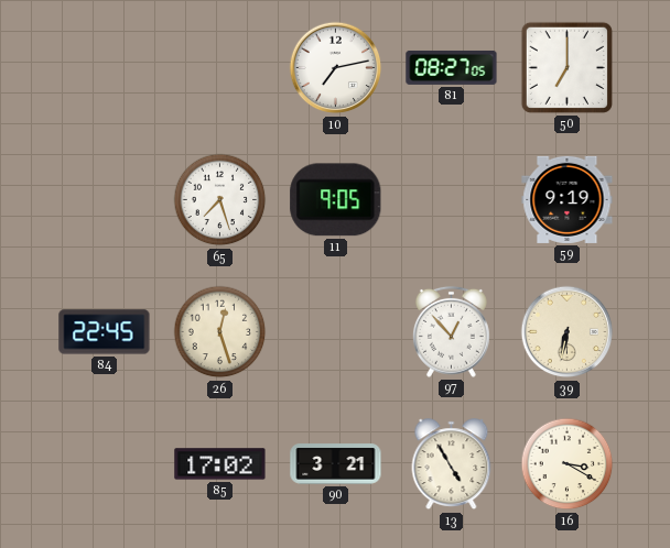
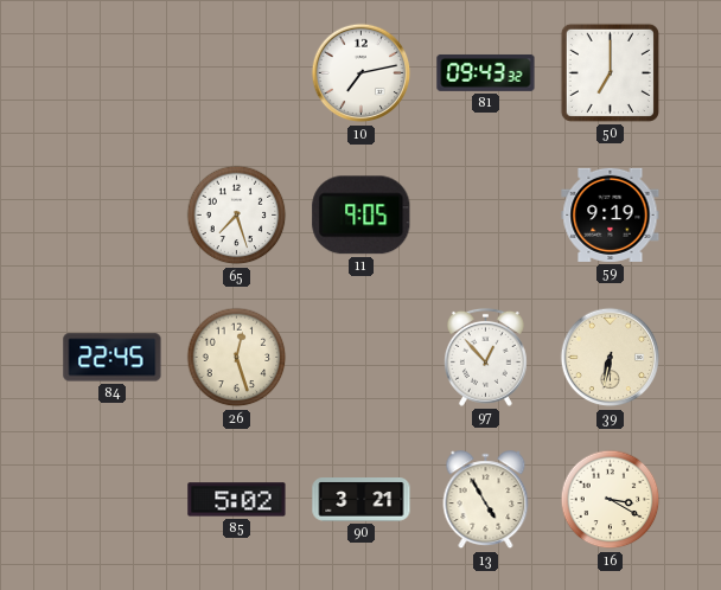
81: 08:27 -> 09:43
85: 17:02 -> 5:02
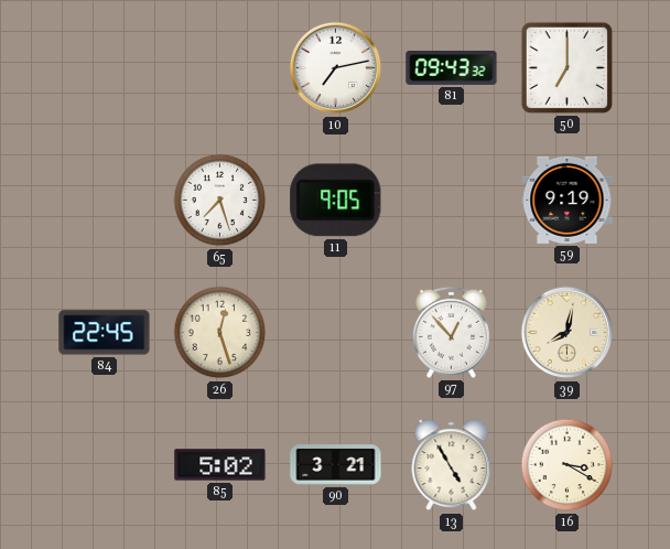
39: 6:32 -> 8:02
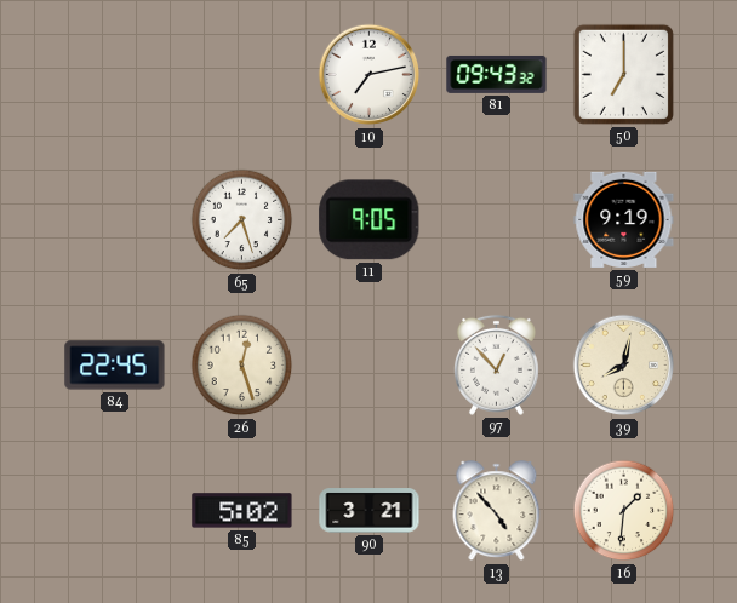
13: 4:55 -> 4:53
16: 3:20 -> 1:31
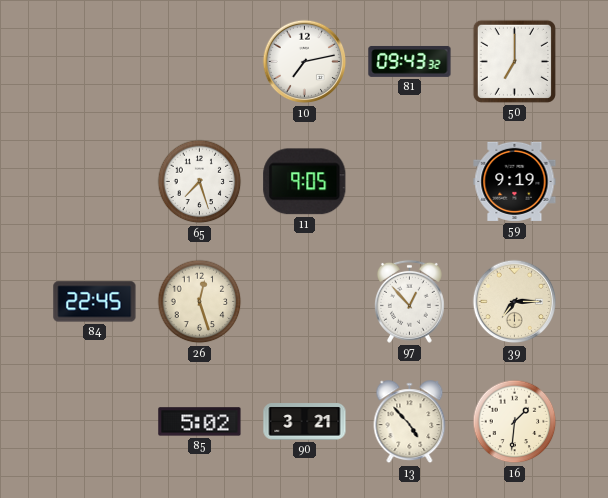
39: 8:02 -> 7:15
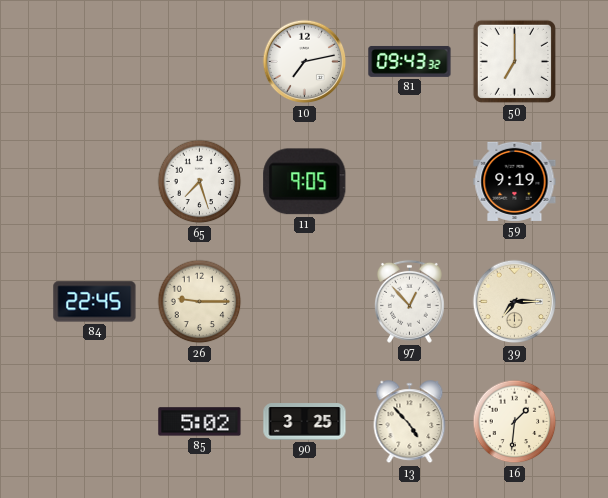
26: 12:27 -> 9:15
90: 3:21 -> 3:25
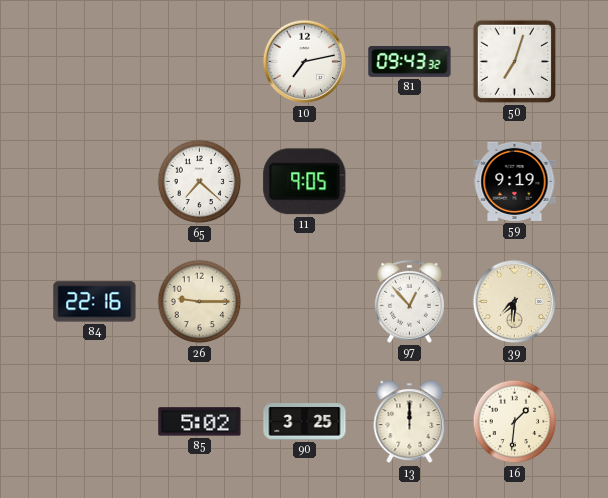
50: 7:00 -> 7:03
65: 7:27 -> 7:22
84: 22:45 -> 22:16
39: 7:15 -> 7:31
13: 4:53 -> 12:00
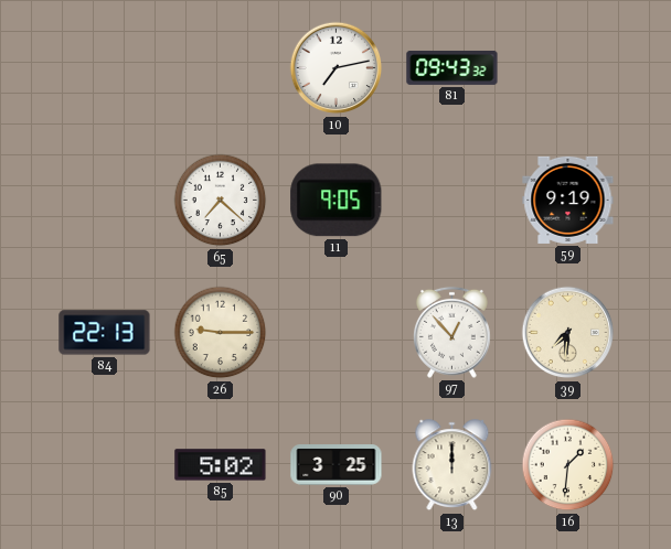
50: 7:03 -> none
84: 22:16 -> 22:13
